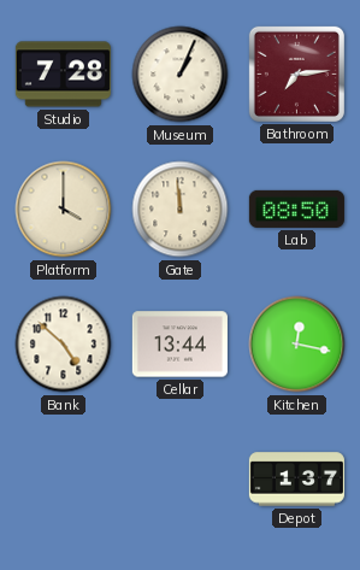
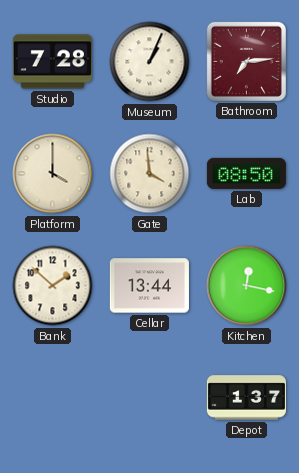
Gate: 11:59 -> 3:59
Bank: 4:52 -> 1:52
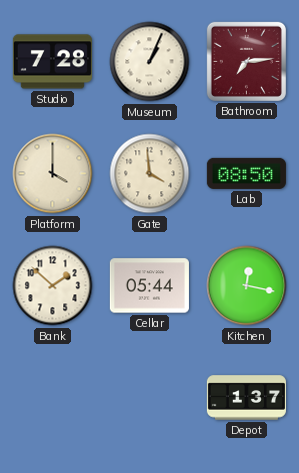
Cellar: 13:44 -> 05:44
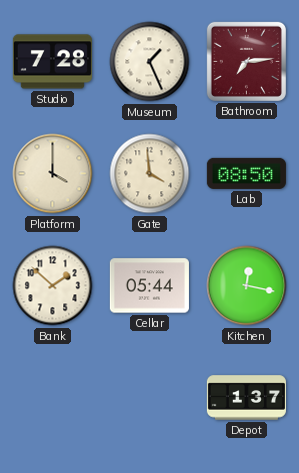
Museum: 1:04 -> 1:26
